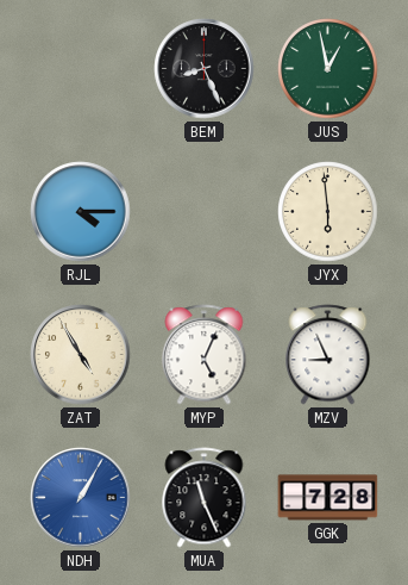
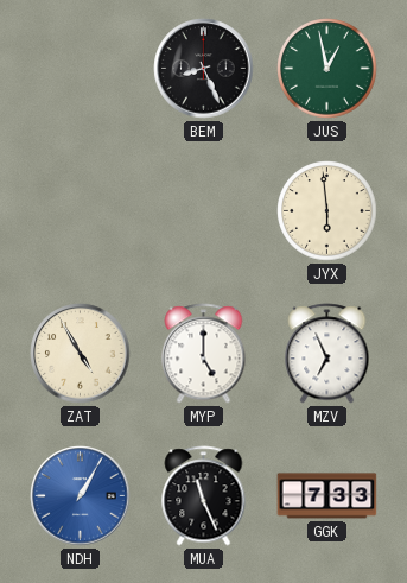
RJL: 4:15 -> none
MYP: 5:04 -> 5:00
MZV: 8:56 -> 6:56
GGK: 7:28 -> 7:33
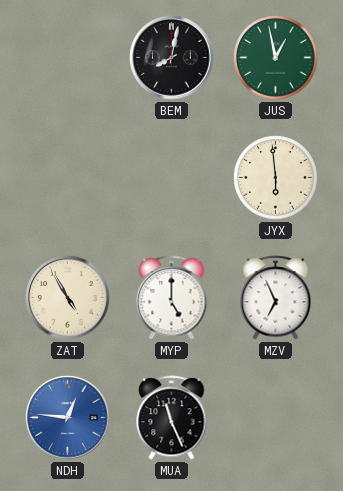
BEM: 8:26 -> 8:02
NDH: 1:05 -> 12:46
GGK: 7:33 -> none
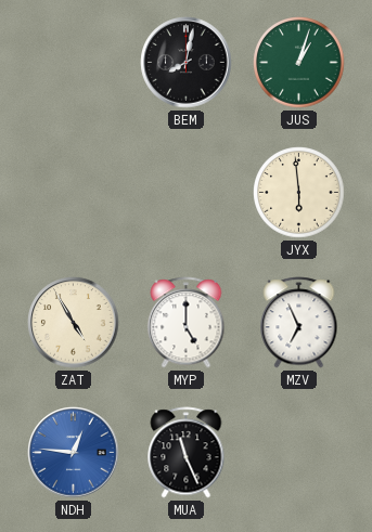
JUS: 12:58 -> 1:03
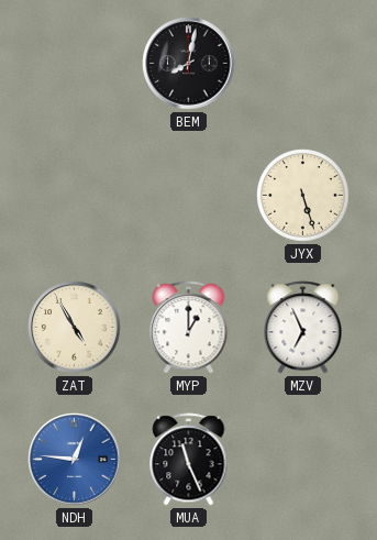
JUS: 1:03 -> none
JYX: 5:59 -> 5:27
MYP: 5:00 -> 1:00
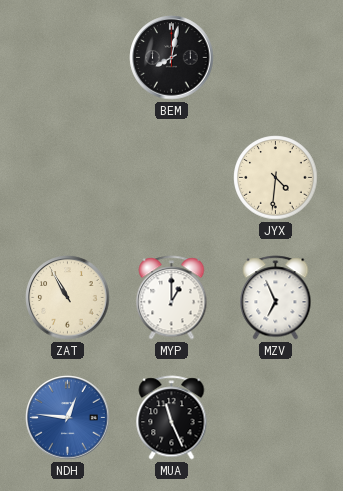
JYX: 5:27 -> 4:31
ZAT: 4:55 -> 10:55
